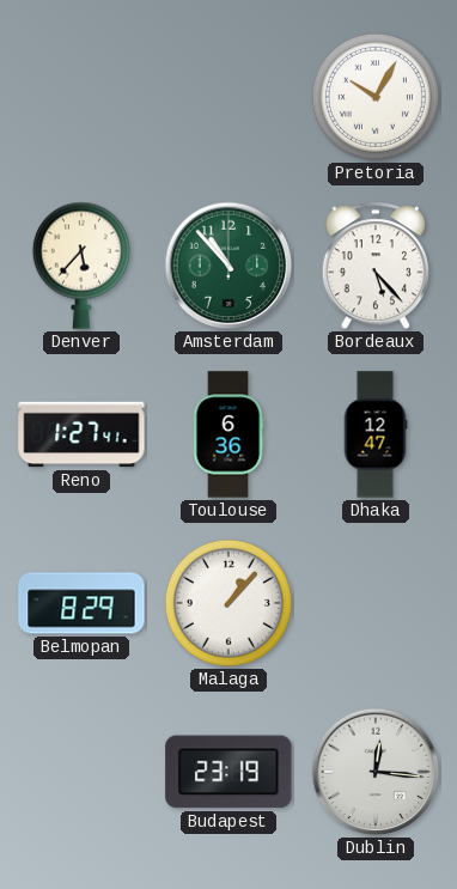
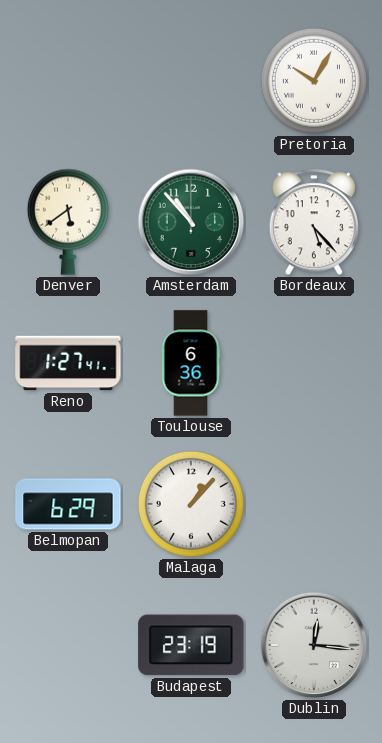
Denver: 5:37 -> 5:39
Dhaka: 12:47 -> none
Belmopan: 8:29 -> 6:29
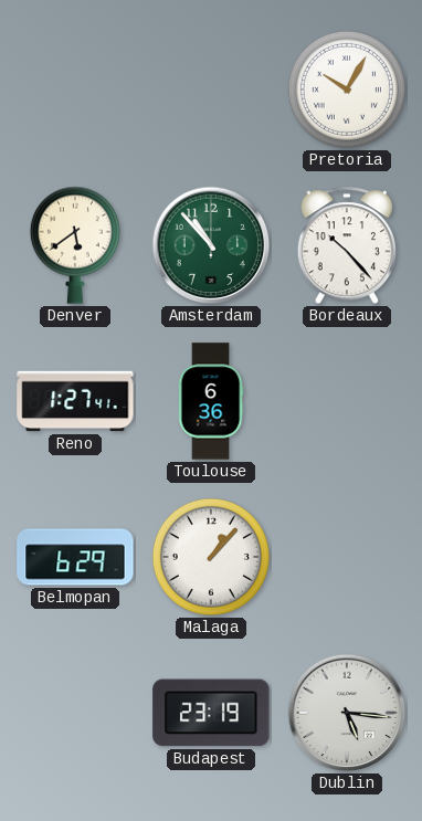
Bordeaux: 5:23 -> 10:23
Dublin: 12:16 -> 5:16
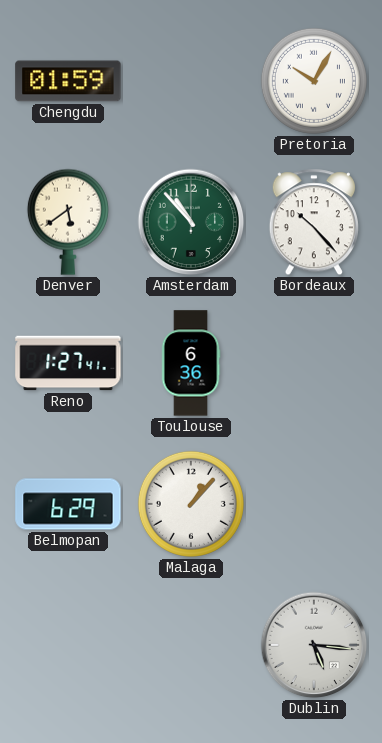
Chengdu: none -> 01:59
Budapest: 23:19 -> none
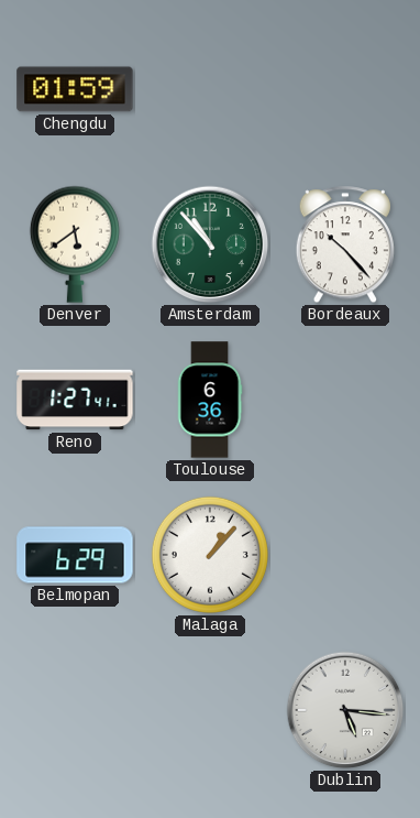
Pretoria: 10:05 -> none
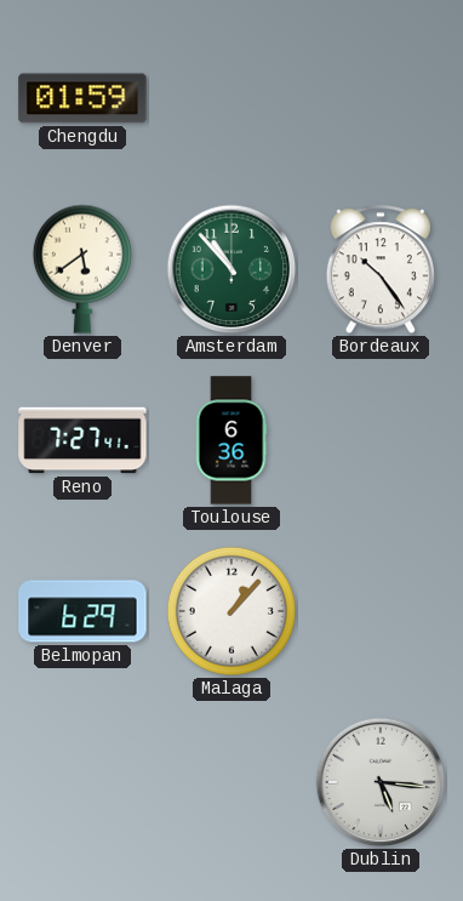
Bordeaux: 10:23 -> 10:24
Reno: 1:27 -> 7:27
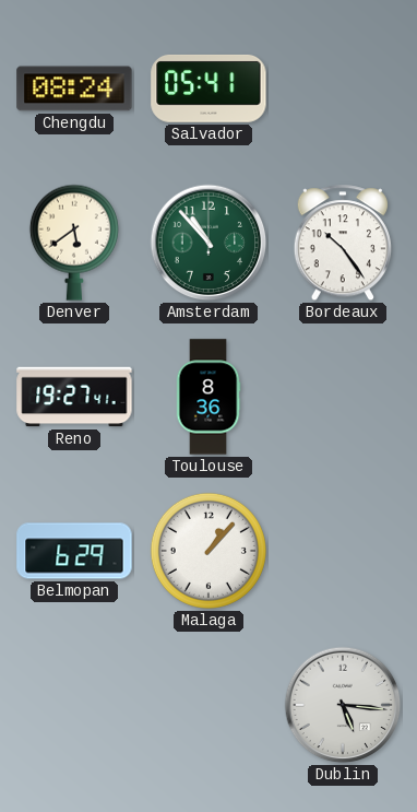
Chengdu: 01:59 -> 08:24
Salvador: none -> 05:41
Reno: 7:27 -> 19:27
Toulouse: 6:36 -> 8:36
